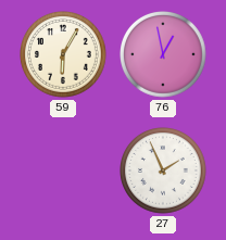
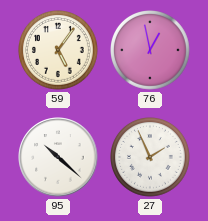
59: 6:05 -> 5:06
95: none -> 10:22
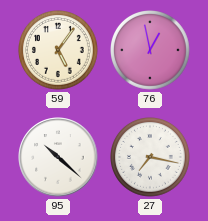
27: 1:56 -> 7:17
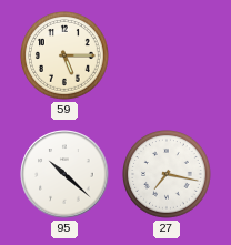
59: 5:06 -> 5:15
76: 12:58 -> none
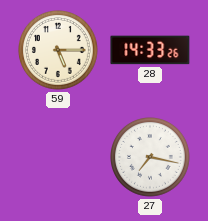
28: none -> 14:33
95: 10:22 -> none
